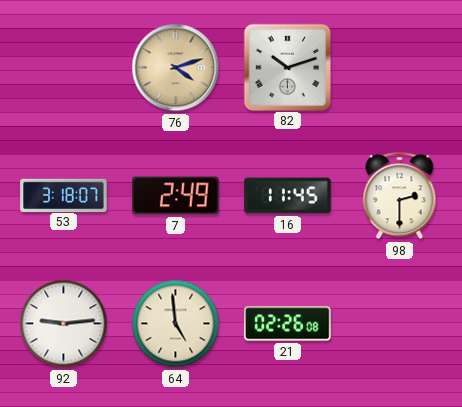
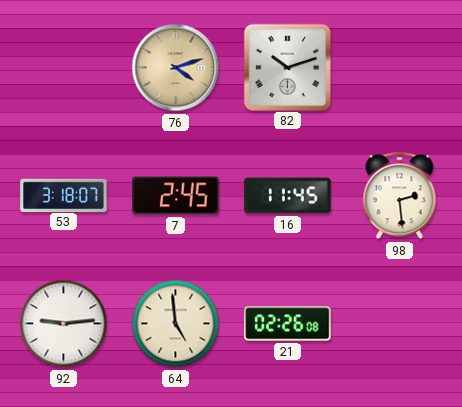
7: 2:49 -> 2:45
98: 2:30 -> 2:29
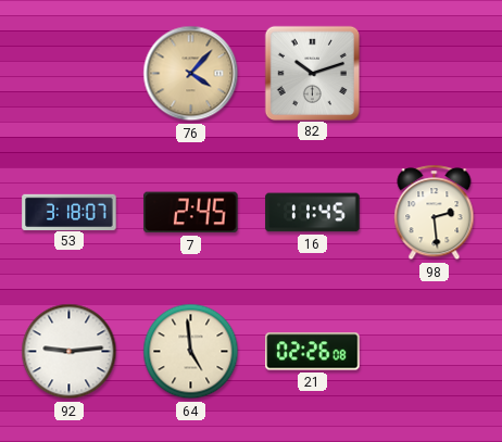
76: 4:12 -> 4:07
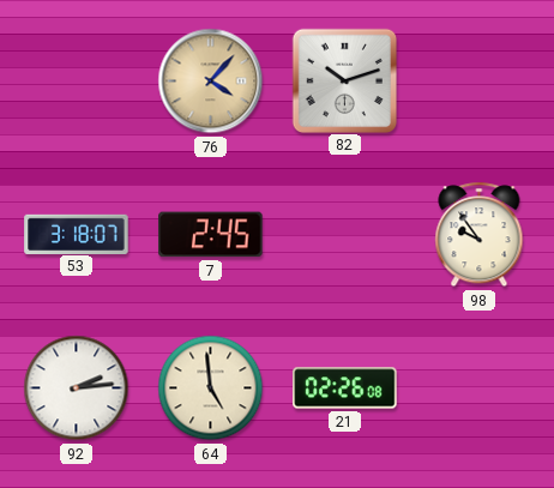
16: 11:45 -> none
98: 2:29 -> 9:54
92: 9:14 -> 2:14
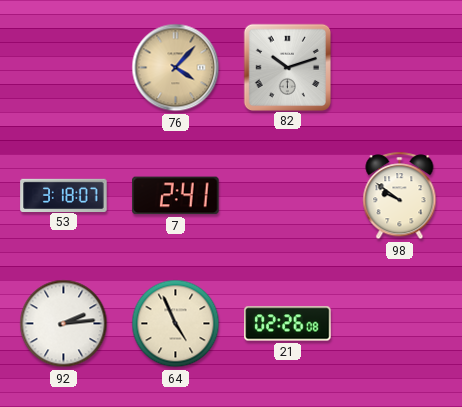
7: 2:45 -> 2:41
98: 9:54 -> 9:51
64: 4:59 -> 4:56
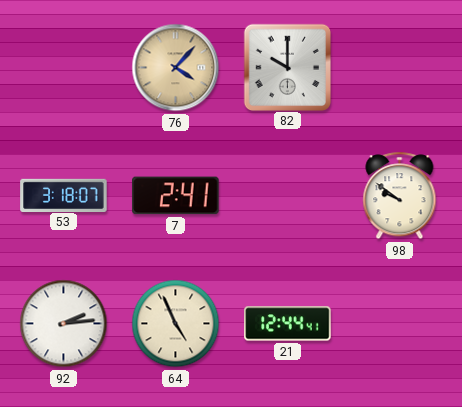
82: 10:12 -> 10:00
21: 02:26 -> 12:44
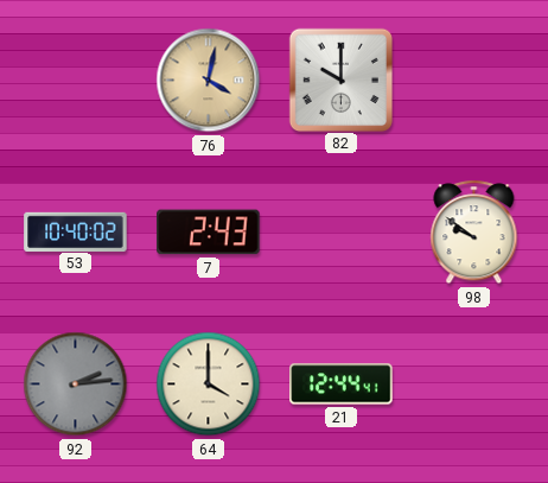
76: 4:07 -> 4:02
53: 3:18 -> 10:40
7: 2:41 -> 2:43
92 dial: white -> grey
64: 4:56 -> 4:00
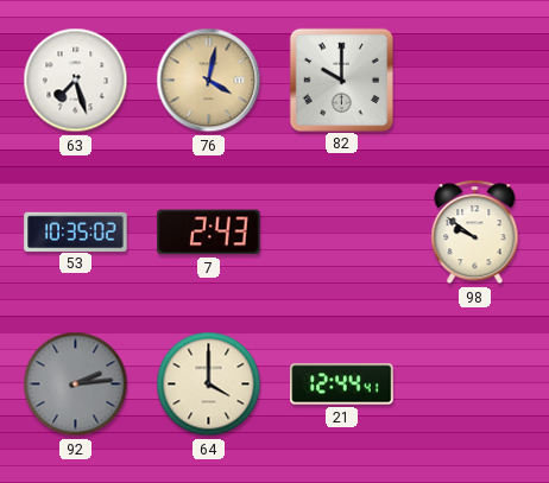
63: none -> 7:27
53: 10:40 -> 10:35
